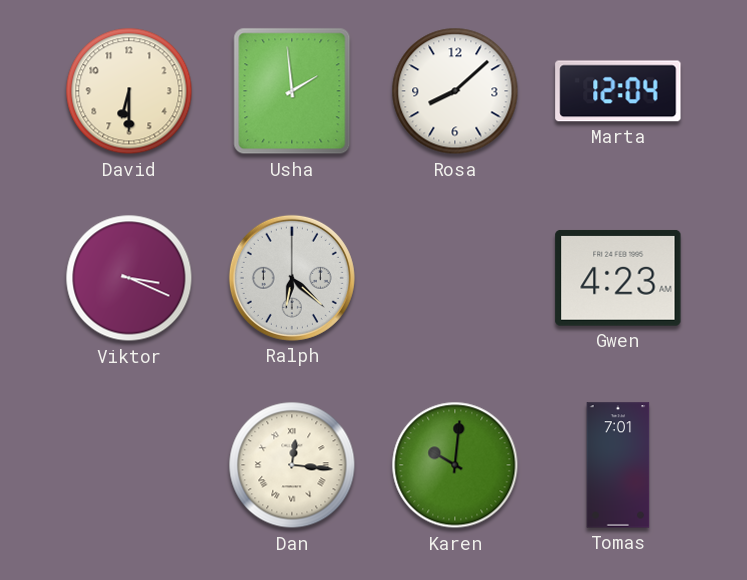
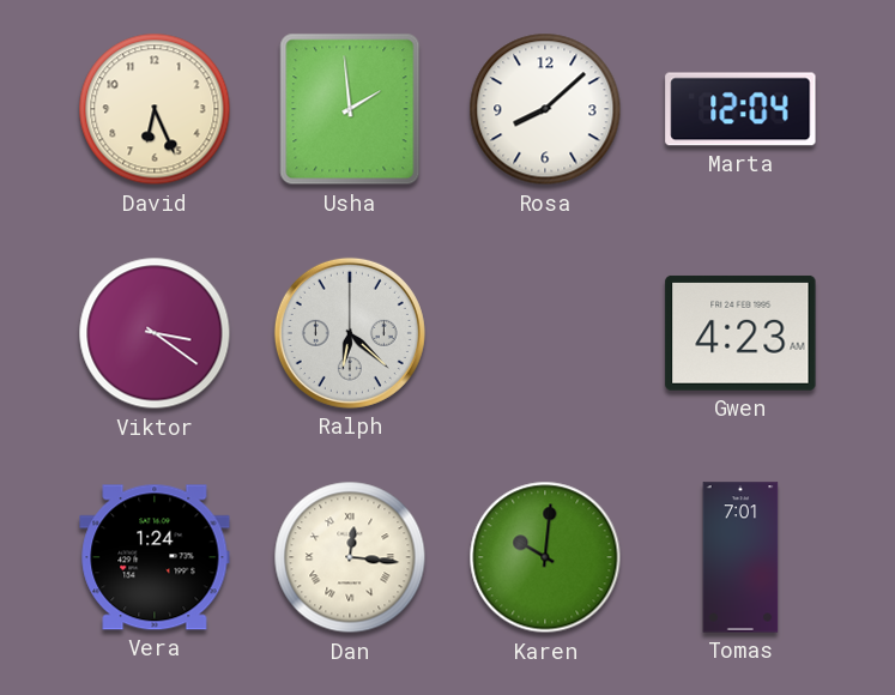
David: 6:30 -> 6:26
Viktor: 3:19 -> 3:21
Vera: none -> 1:24
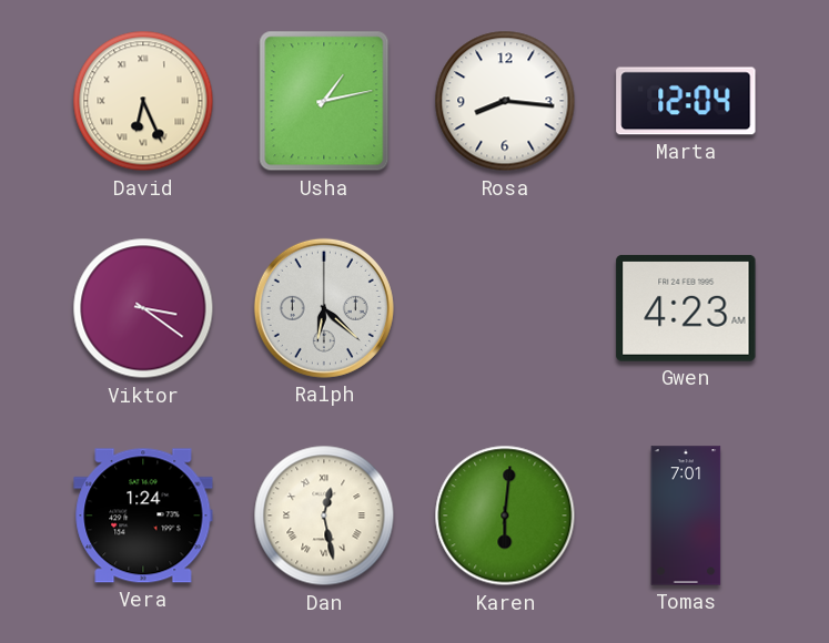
David numerals: Arabic -> Roman
Usha: 1:59 -> 1:13
Rosa: 8:08 -> 8:16
Dan: 12:16 -> 12:28
Karen: 10:01 -> 6:01
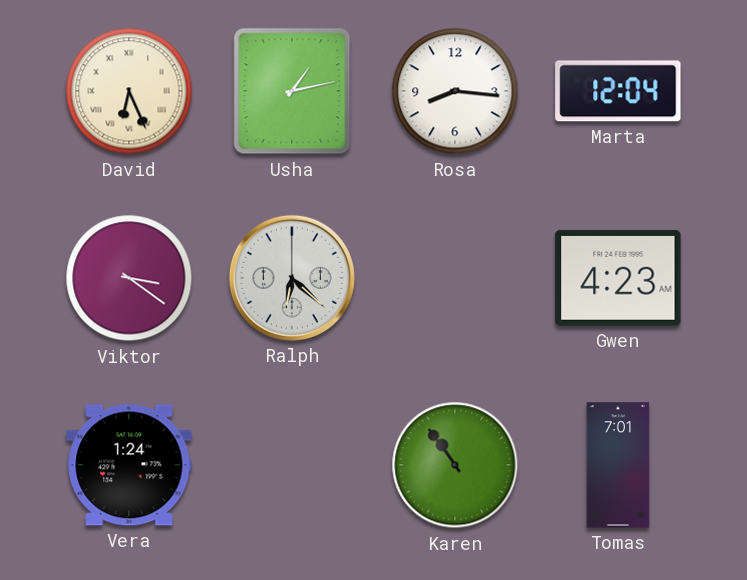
Dan: 12:28 -> none
Karen: 6:01 -> 10:54
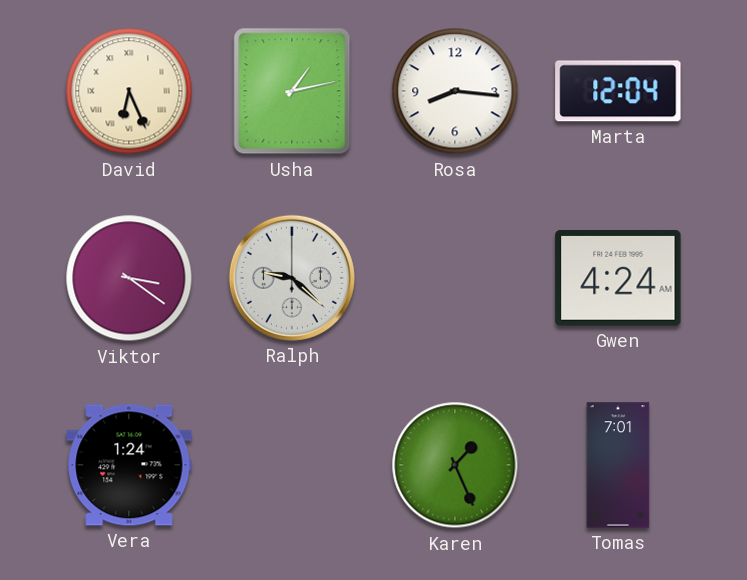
Ralph: 6:22 -> 9:22
Gwen: 4:23 -> 4:24
Karen: 10:54 -> 1:26
